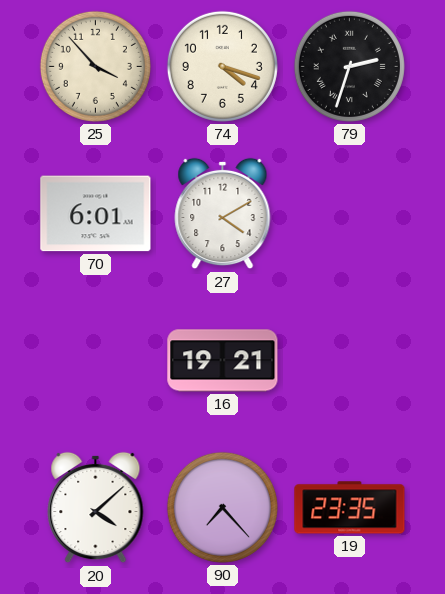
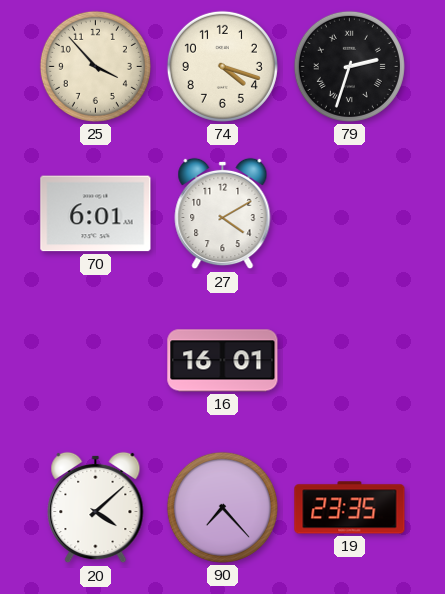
16: 19:21 -> 16:01
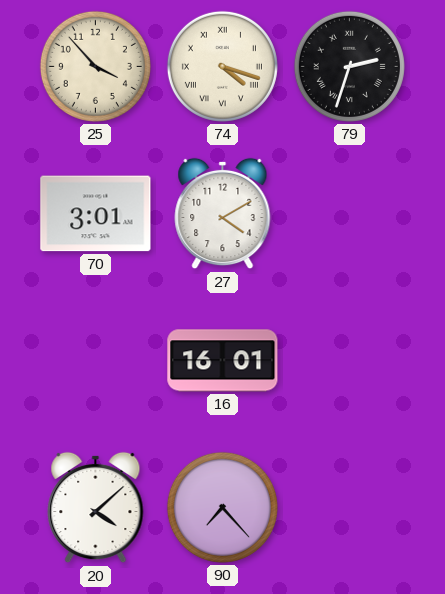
74 numerals: Arabic -> Roman
70: 6:01 -> 3:01
19: 23:35 -> none
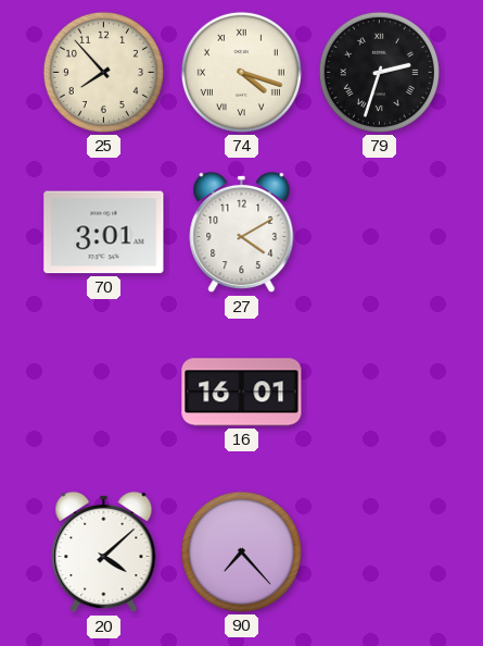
25: 3:53 -> 7:53
